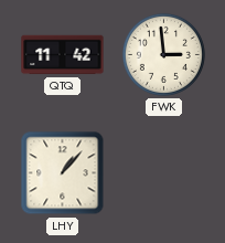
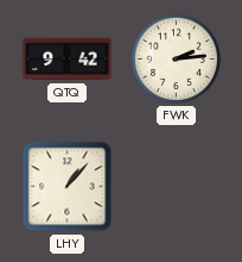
QTQ: 11:42 -> 9:42
FWK: 2:59 -> 2:14
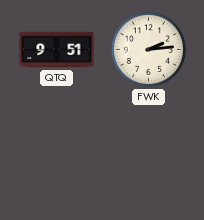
QTQ: 9:42 -> 9:51
LHY: 1:07 -> none
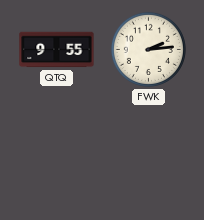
QTQ: 9:51 -> 9:55
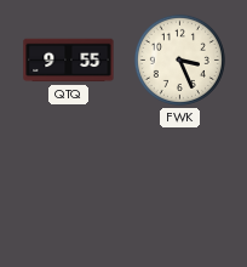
FWK: 2:14 -> 3:26
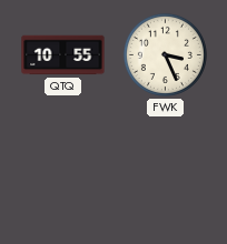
QTQ: 9:55 -> 10:55
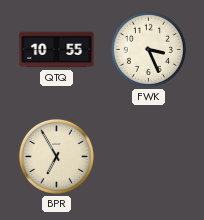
BPR: none -> 6:55
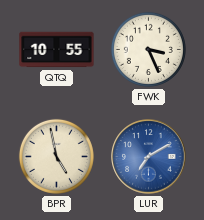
BPR: 6:55 -> 4:58
LUR: none -> 7:10
